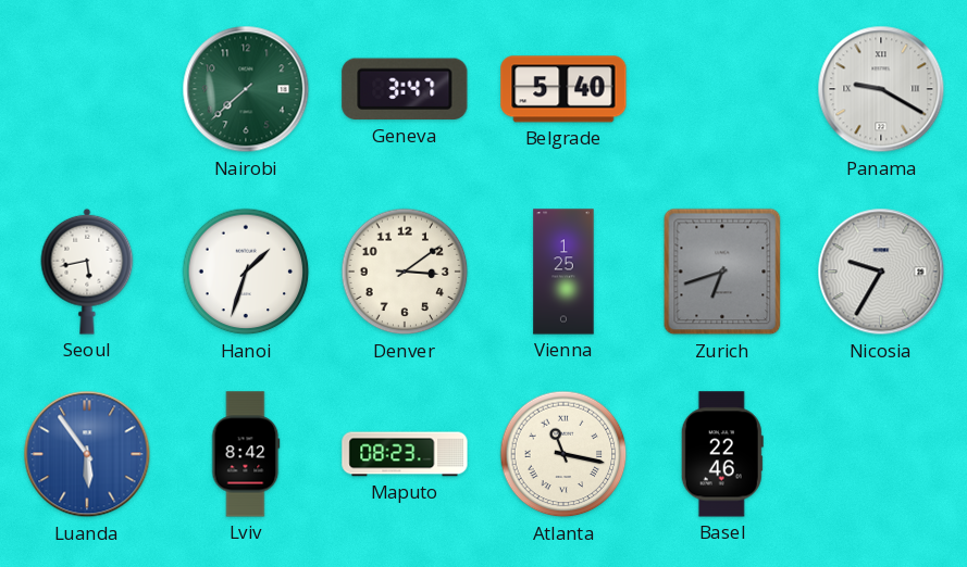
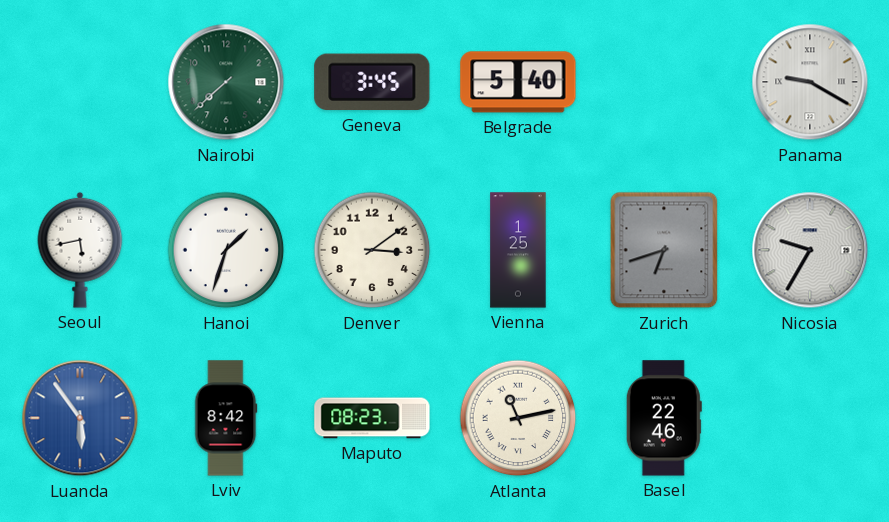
Geneva: 3:47 -> 3:45
Atlanta: 11:17 -> 11:13
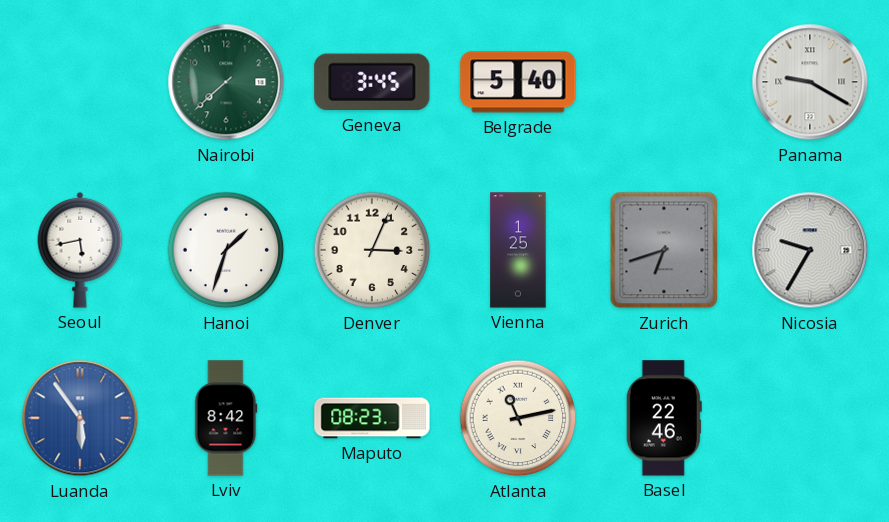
Denver: 3:09 -> 3:04
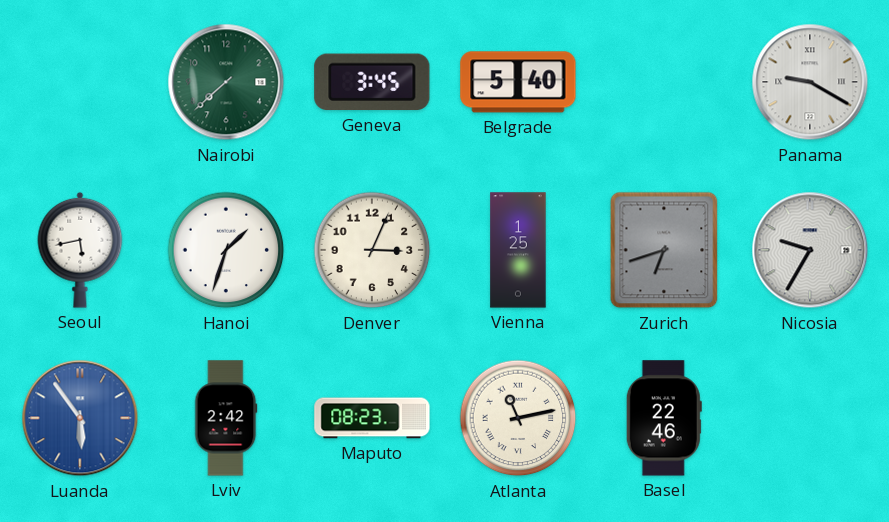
Lviv: 8:42 -> 2:42
